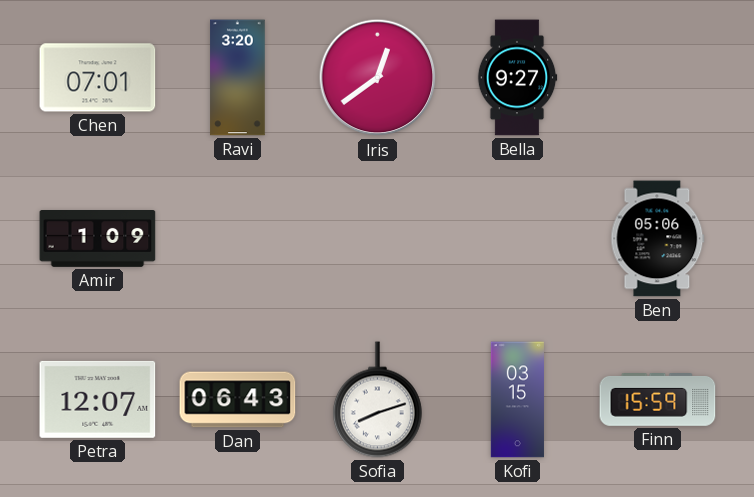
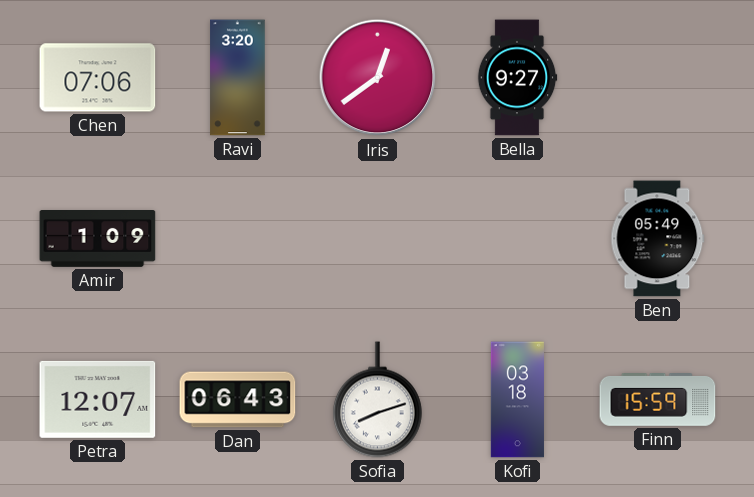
Chen: 07:01 -> 07:06
Ben: 05:06 -> 05:49
Kofi: 03:15 -> 03:18
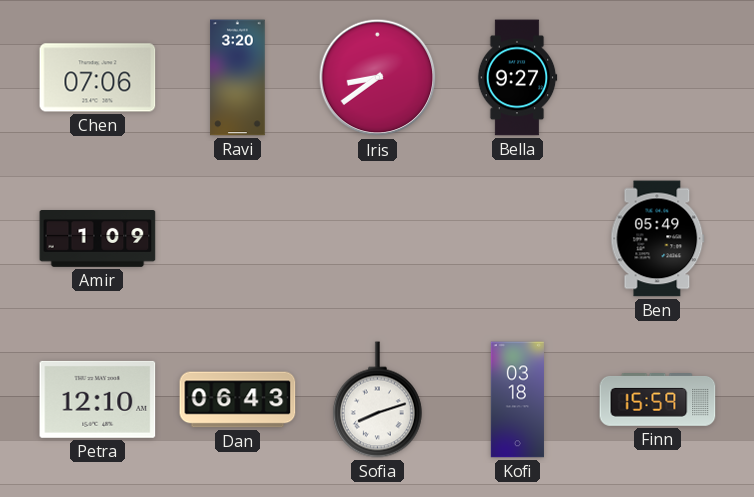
Iris: 12:39 -> 8:39
Petra: 12:07 -> 12:10
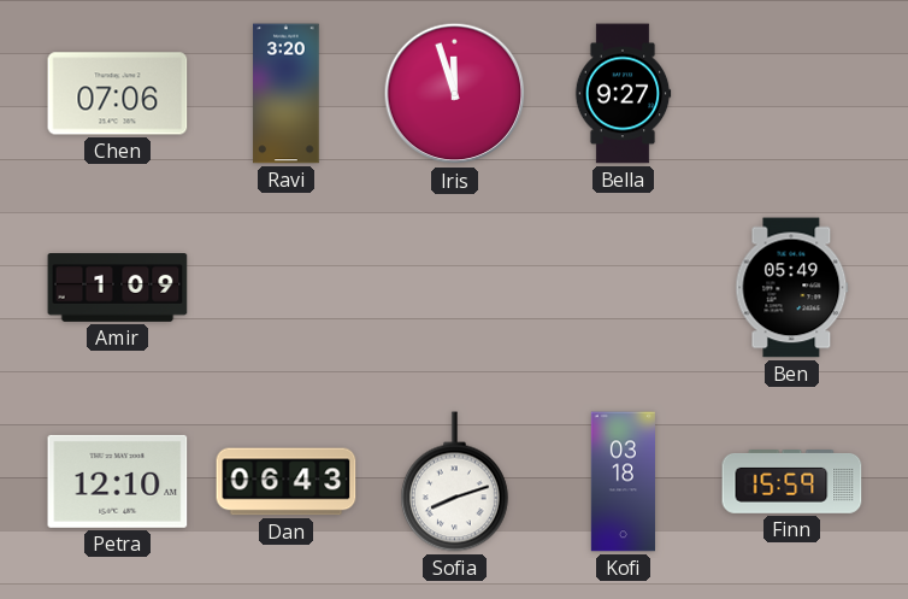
Iris: 8:39 -> 11:57
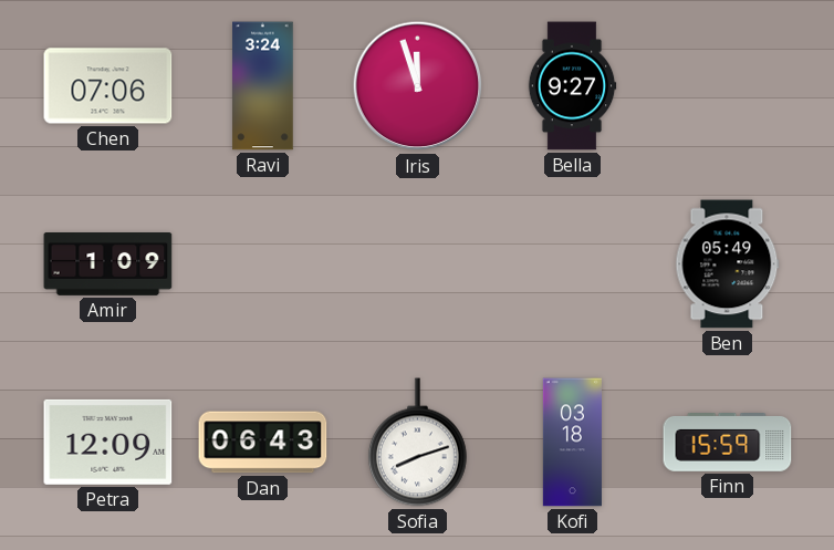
Ravi: 3:20 -> 3:24
Petra: 12:10 -> 12:09
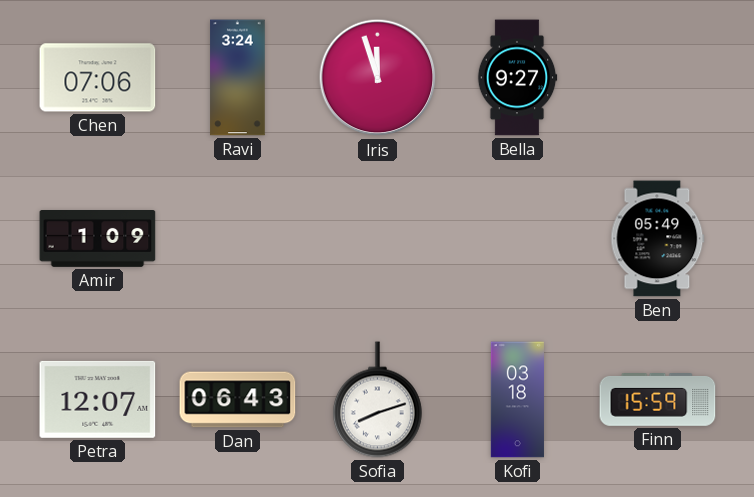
Petra: 12:09 -> 12:07
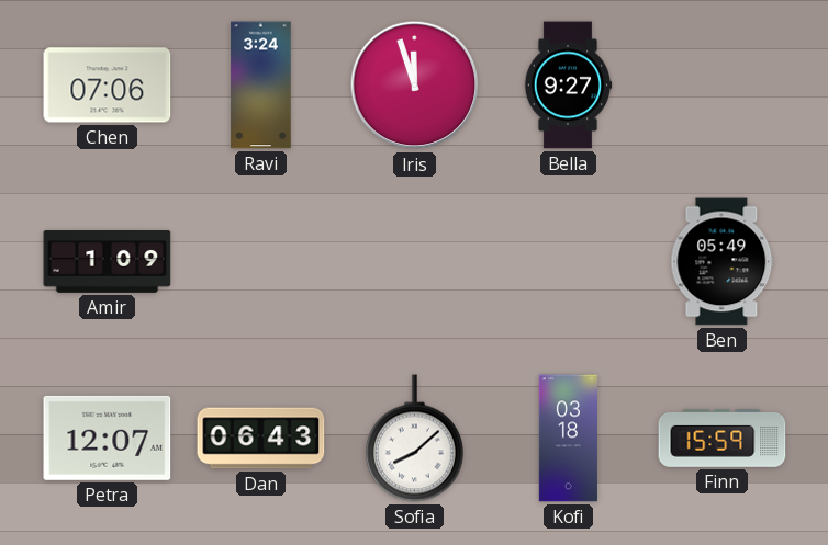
Sofia: 8:12 -> 8:08
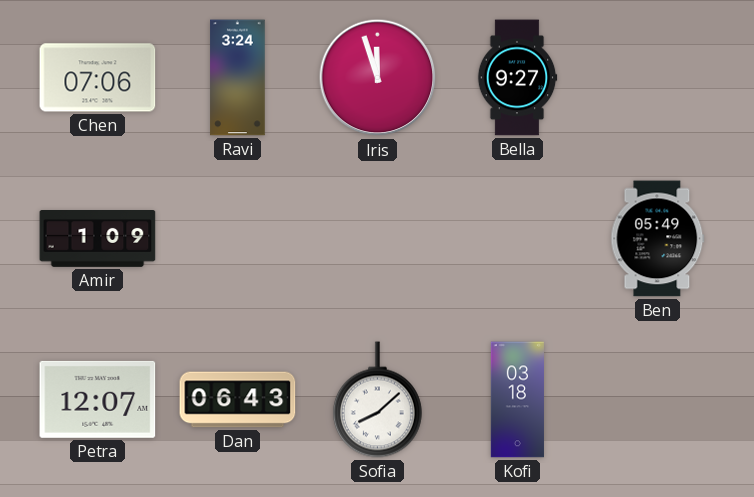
Finn: 15:59 -> none
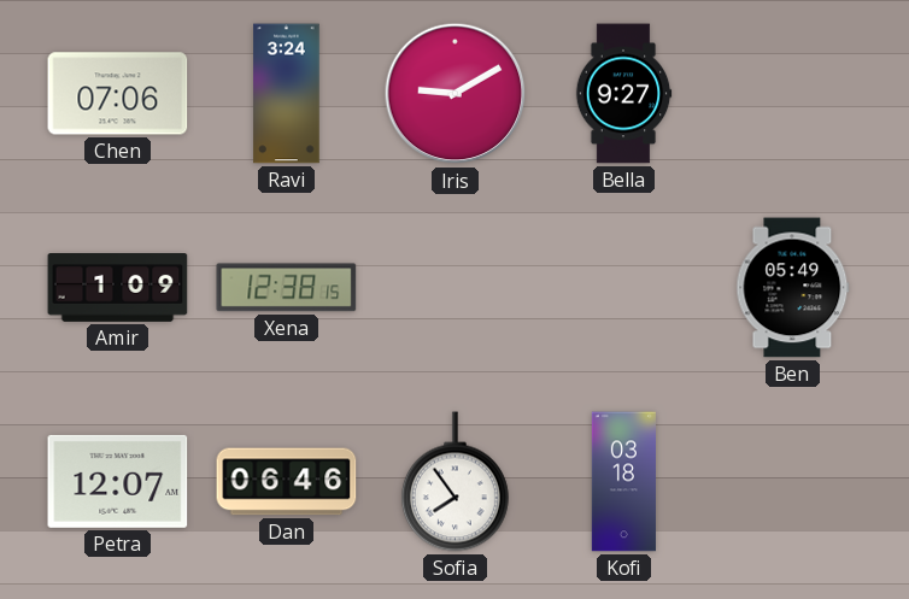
Iris: 11:57 -> 9:10
Xena: none -> 12:38
Dan: 06:43 -> 06:46
Sofia: 8:08 -> 7:54
